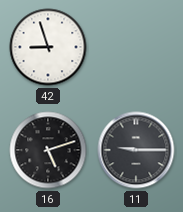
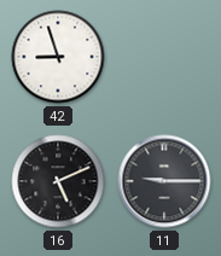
16: 5:12 -> 5:11
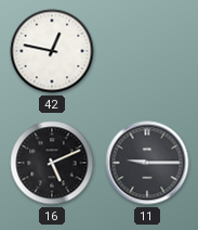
42: 8:57 -> 12:47
